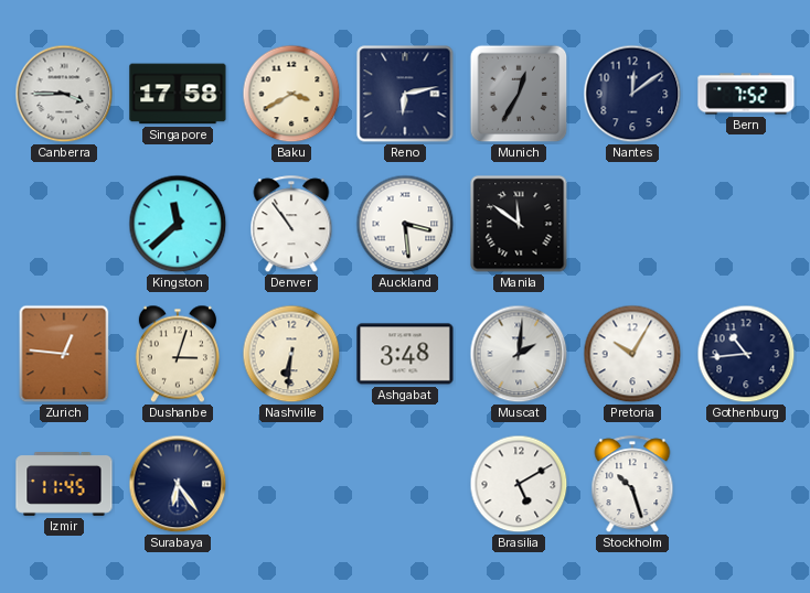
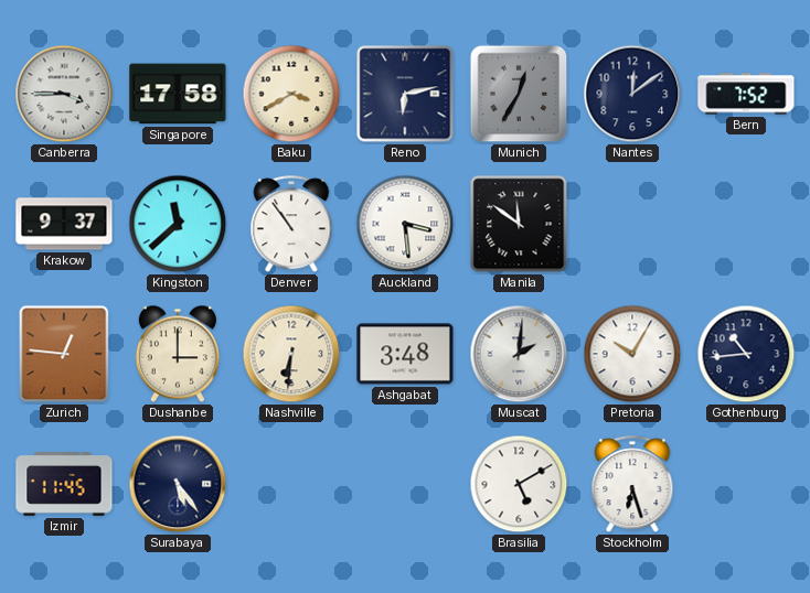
Krakow: none -> 9:37
Dushanbe: 3:03 -> 3:00
Surabaya: 6:24 -> 5:24
Stockholm: 10:27 -> 6:27
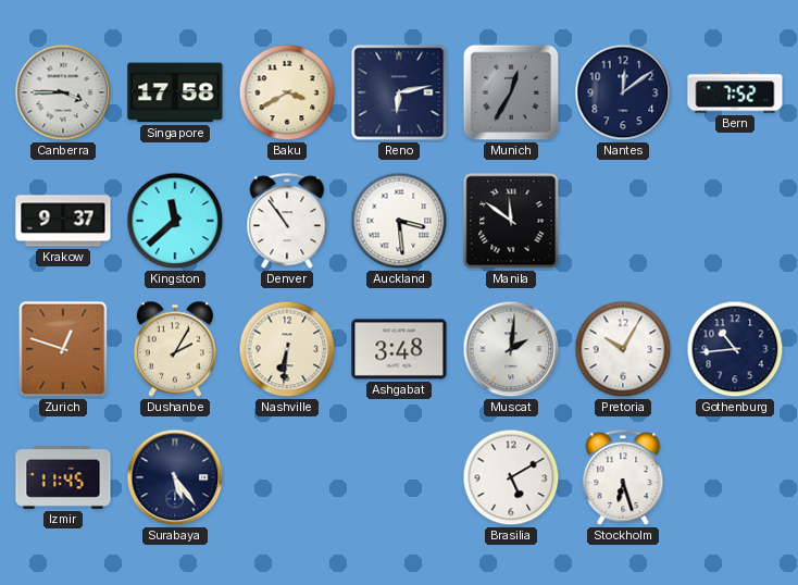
Zurich: 12:46 -> 12:48
Dushanbe: 3:00 -> 2:05
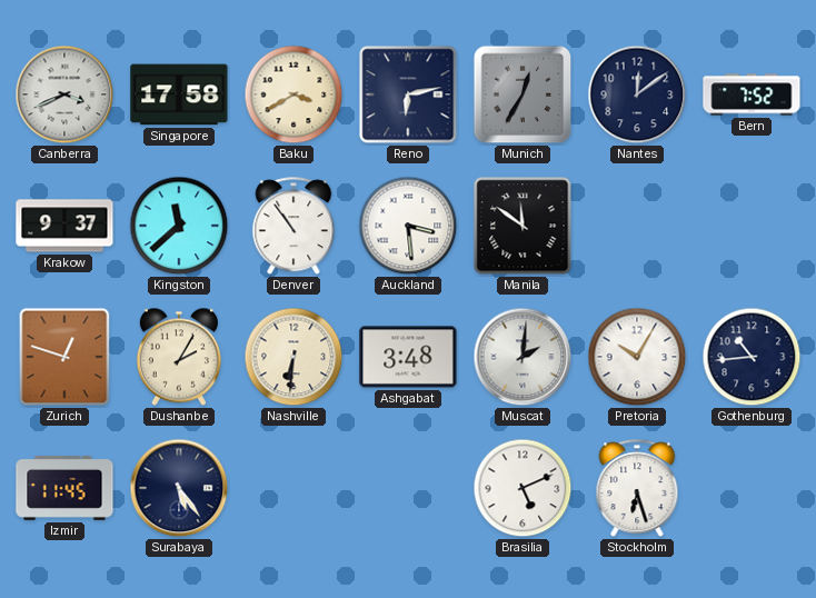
Canberra: 3:45 -> 3:41
Brasilia: 5:10 -> 5:11
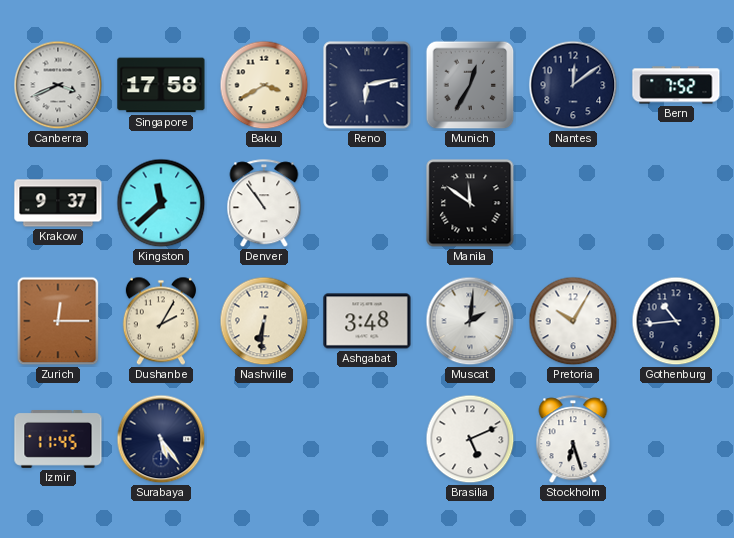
Auckland: 3:29 -> none
Zurich: 12:48 -> 12:15
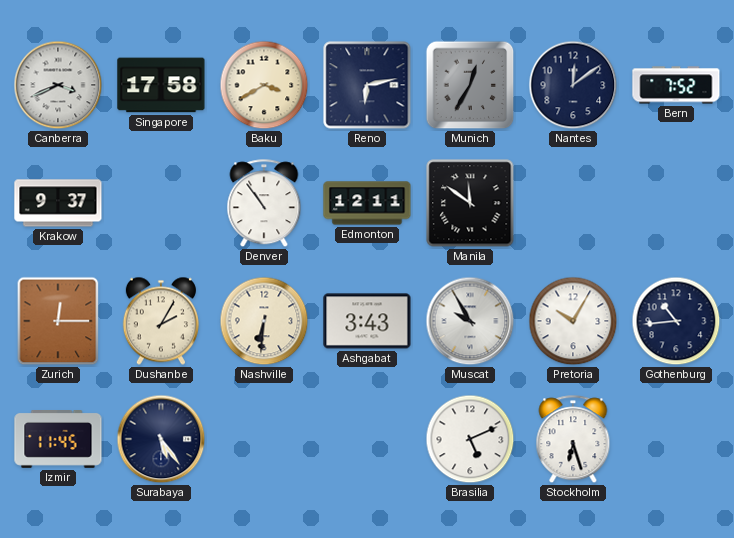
Kingston: 11:38 -> none
Edmonton: none -> 12:11
Ashgabat: 3:48 -> 3:43
Muscat: 2:01 -> 9:55
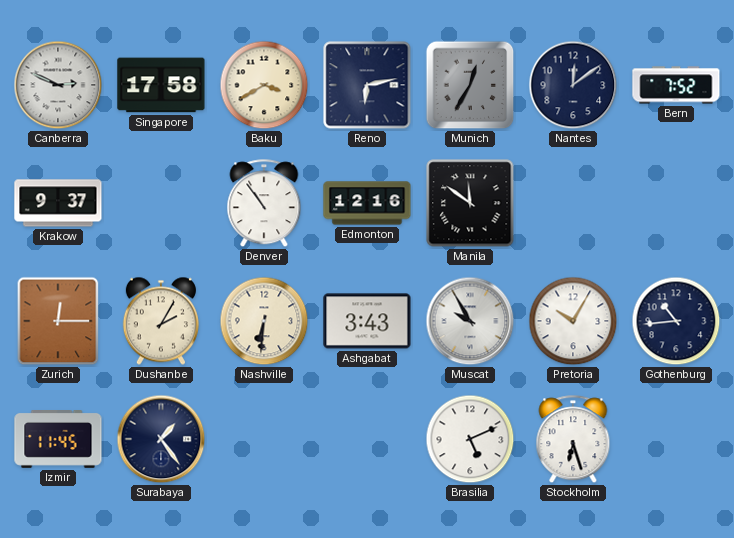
Canberra: 3:41 -> 2:49
Edmonton: 12:11 -> 12:16
Surabaya: 5:24 -> 1:24
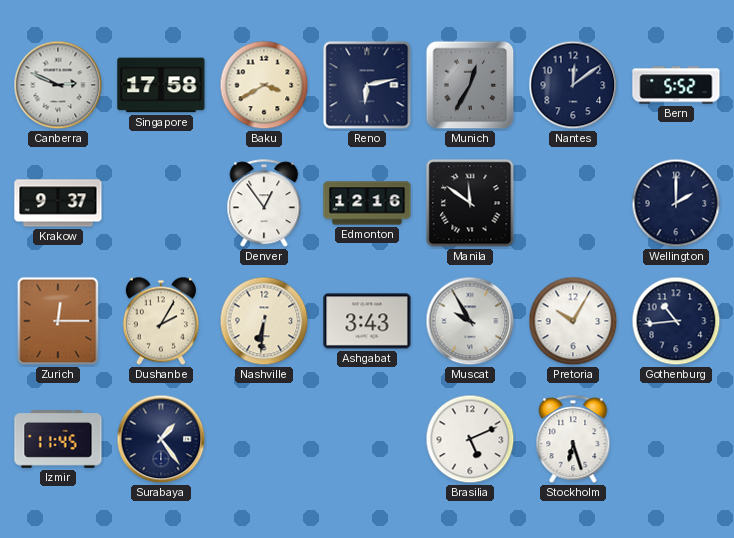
Bern: 7:52 -> 5:52
Denver: 10:54 -> 12:54
Wellington: none -> 2:00
